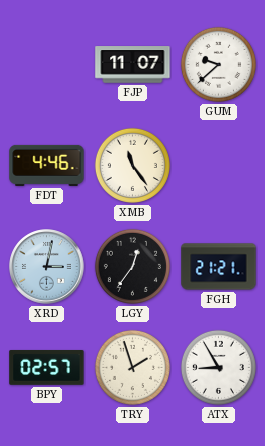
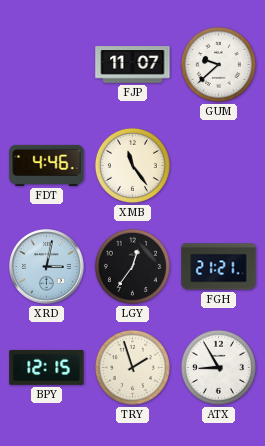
BPY: 02:57 -> 12:15
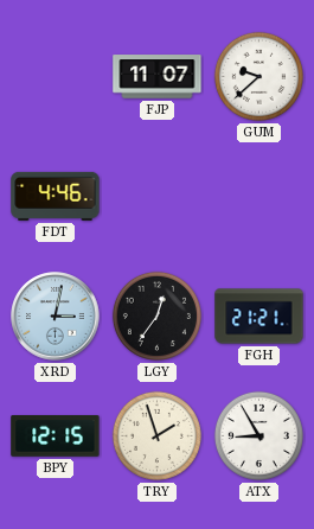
XMB: 11:24 -> none
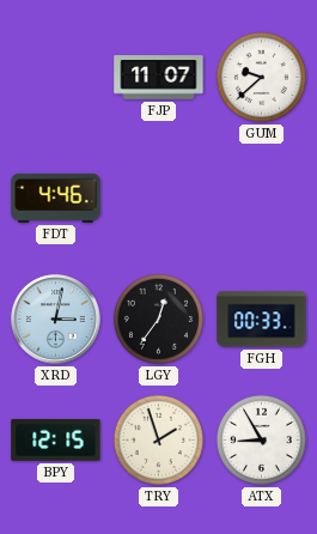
FGH: 21:21 -> 00:33
